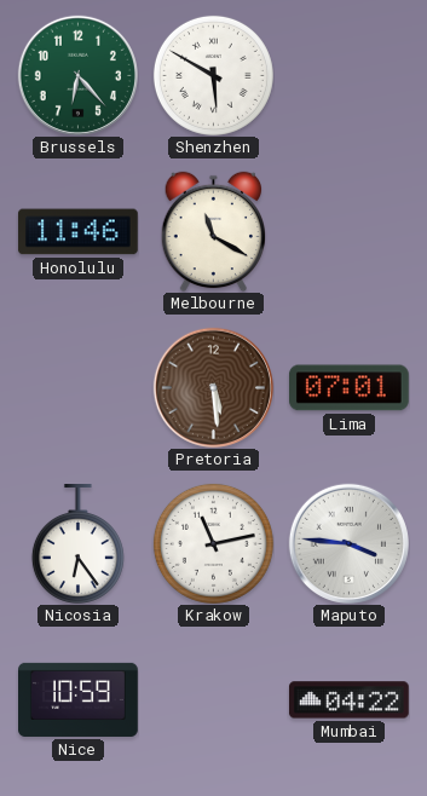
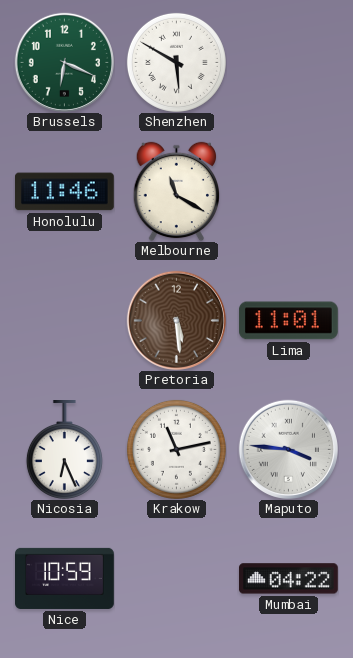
Brussels: 6:23 -> 6:19
Lima: 07:01 -> 11:01
Nicosia: 6:24 -> 6:26
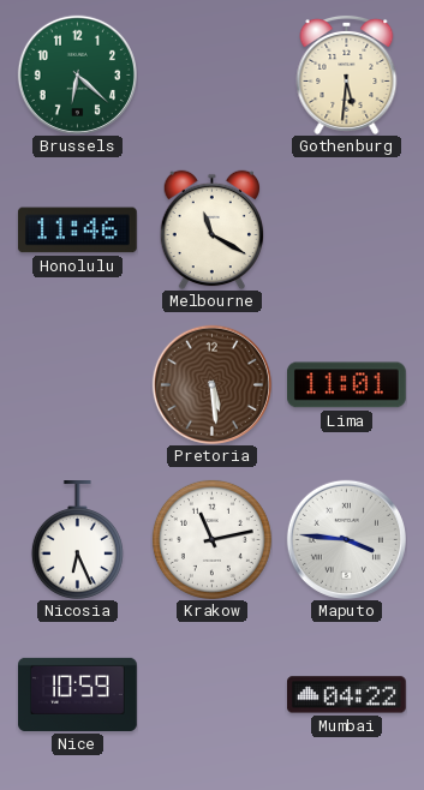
Brussels: 6:19 -> 6:22
Shenzhen: 5:50 -> none
Gothenburg: none -> 5:31
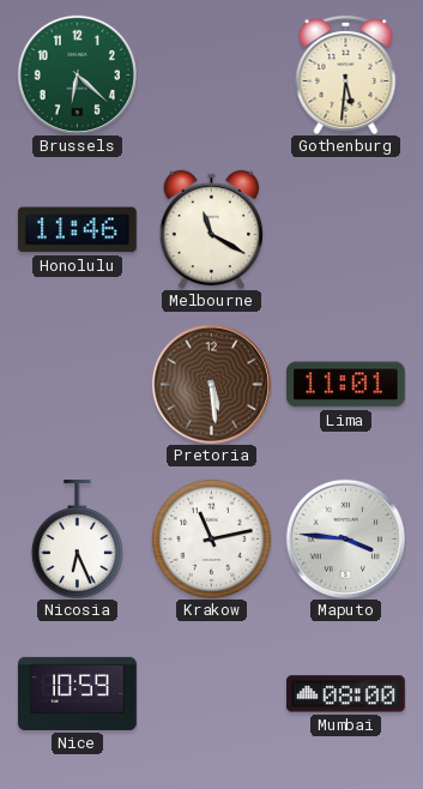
Mumbai: 04:22 -> 08:00
